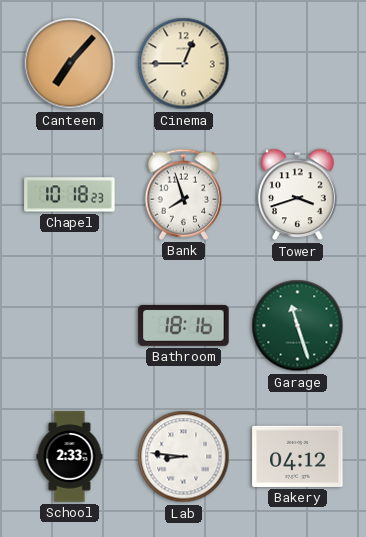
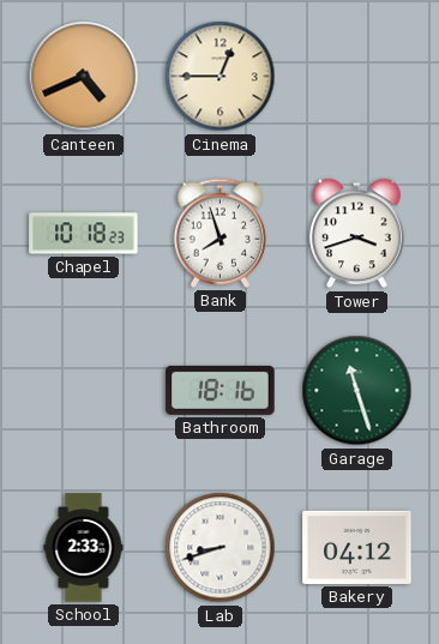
Canteen: 7:07 -> 4:41
Lab: 8:46 -> 8:42
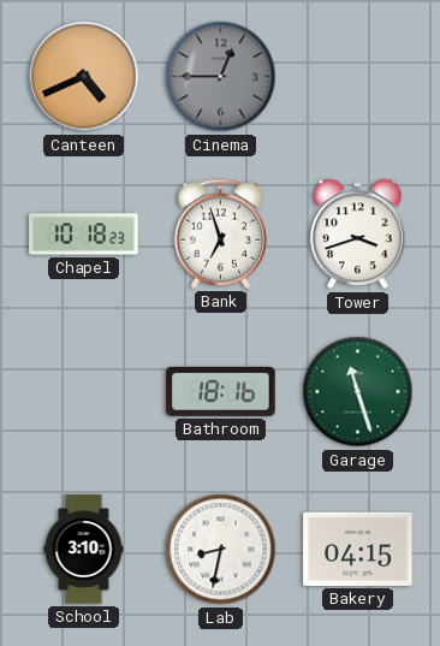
Cinema dial: cream -> grey
Bank: 7:57 -> 6:57
School: 2:33 -> 3:10
Lab: 8:42 -> 8:32
Bakery: 04:12 -> 04:15
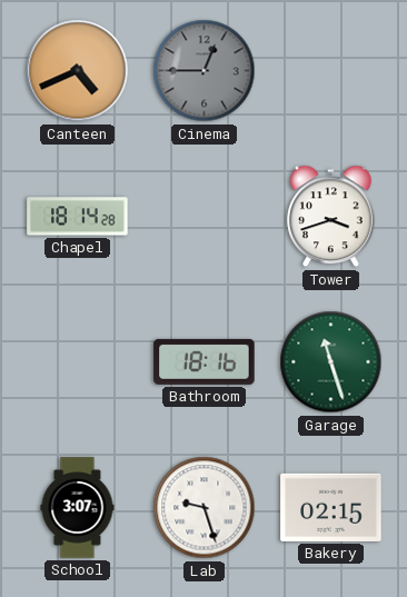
Chapel: 10:18 -> 18:14
Bank: 6:57 -> none
School: 3:10 -> 3:07
Lab: 8:32 -> 9:27
Bakery: 04:15 -> 02:15
